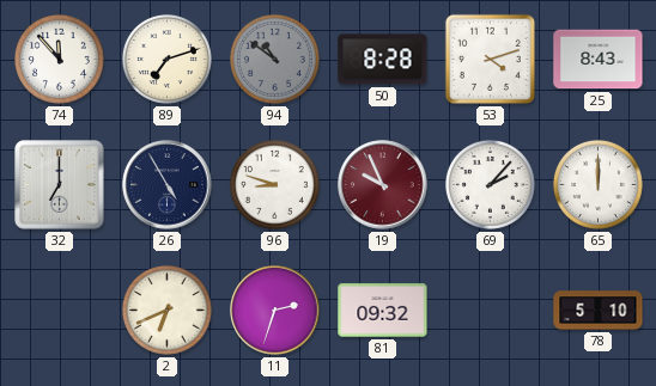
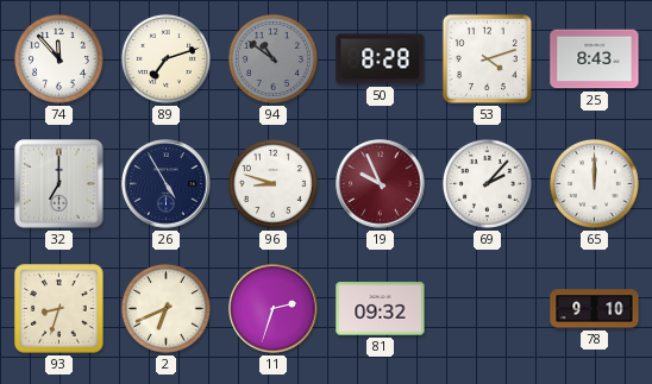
93: none -> 8:33
78: 5:10 -> 9:10
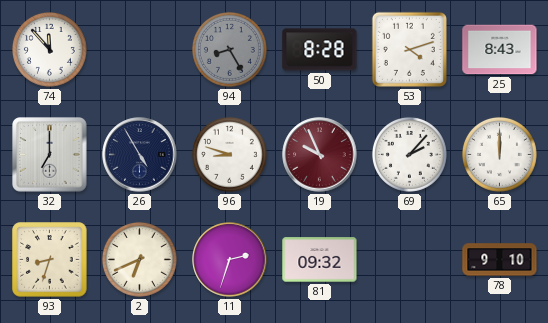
89: 7:12 -> none
94: 10:51 -> 8:25
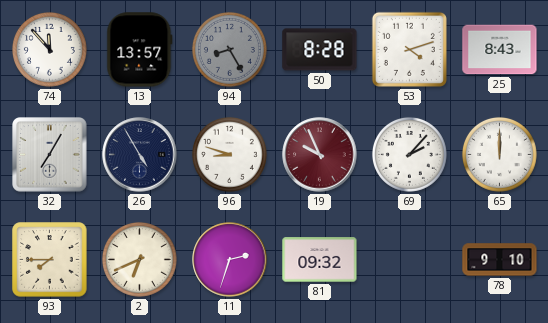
13: none -> 13:57
32: 7:00 -> 7:05
93: 8:33 -> 7:45
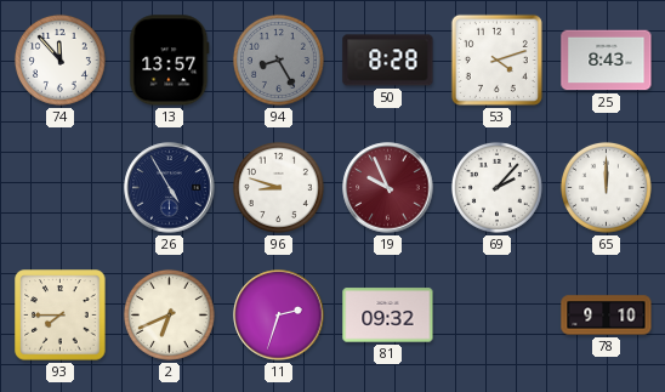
32: 7:05 -> none
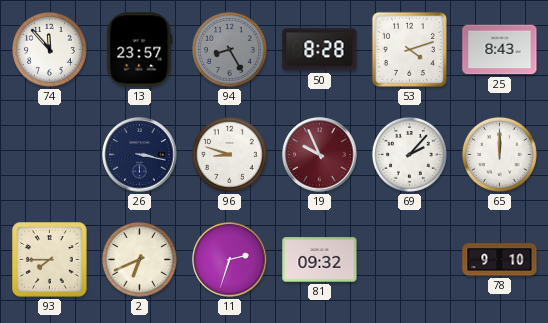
13: 13:57 -> 23:57
26: 4:55 -> 3:17
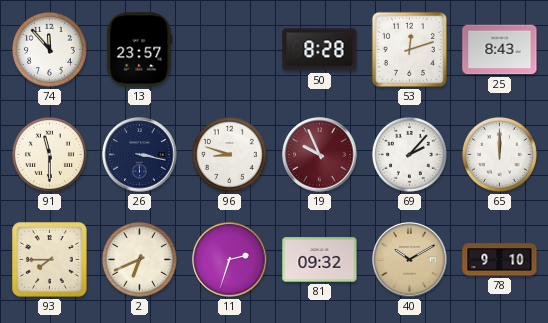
94: 8:25 -> none
53: 4:12 -> 12:12
91: none -> 11:30
40: none -> 10:10
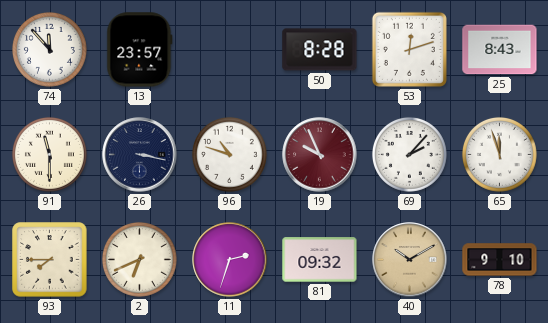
96: 8:48 -> 10:48
65: 12:00 -> 11:57
